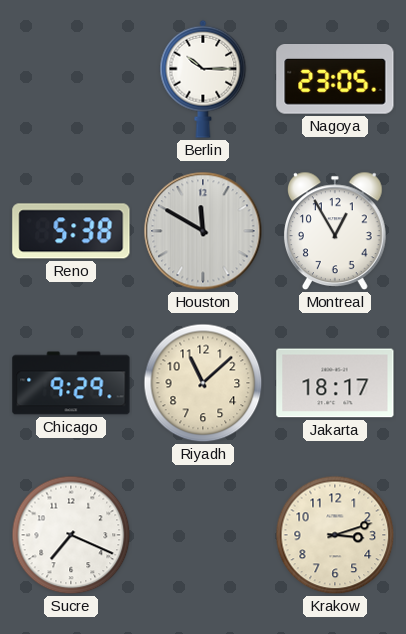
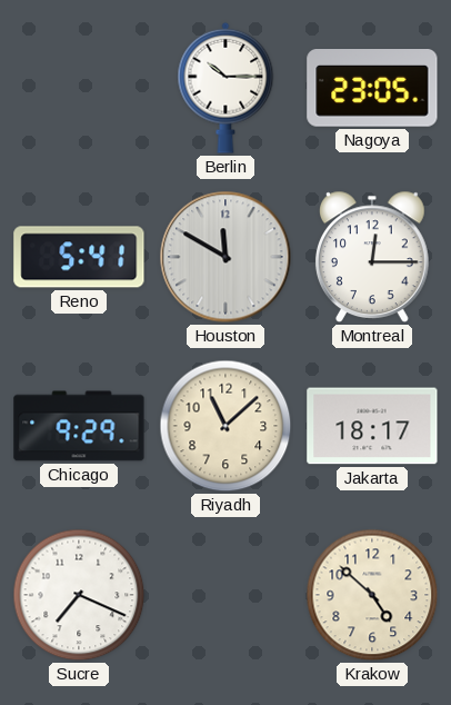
Reno: 5:38 -> 5:41
Montreal: 12:55 -> 12:15
Krakow: 3:12 -> 4:52
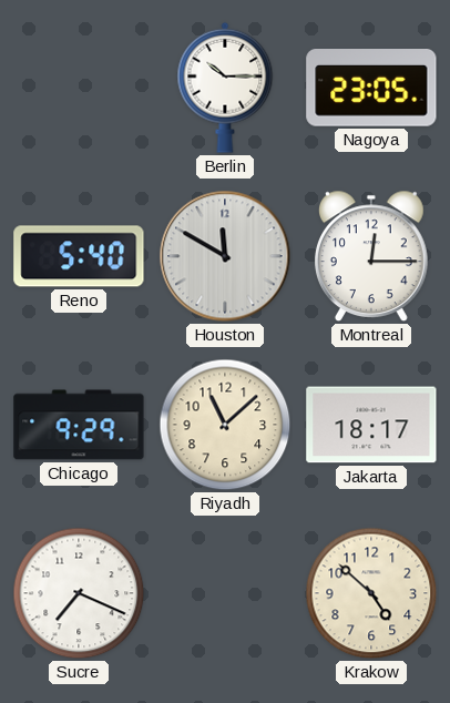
Reno: 5:41 -> 5:40
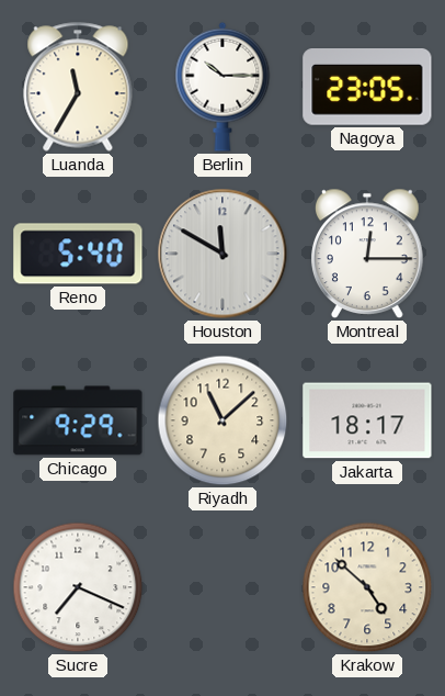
Luanda: none -> 11:35
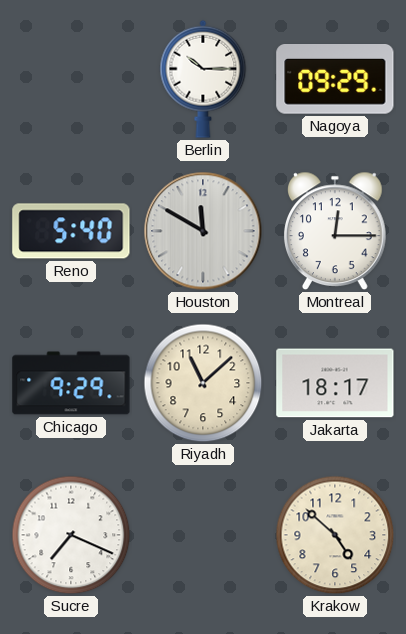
Luanda: 11:35 -> none
Nagoya: 23:05 -> 09:29
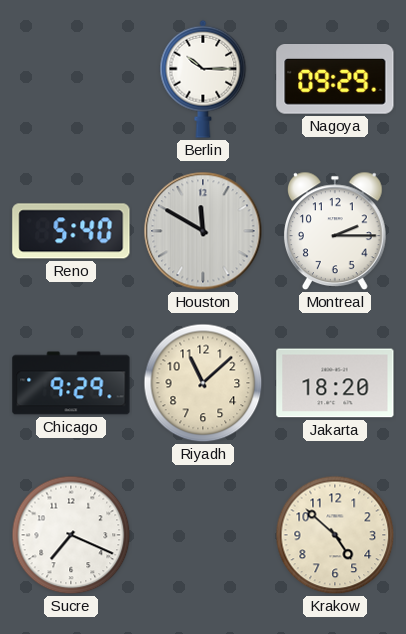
Montreal: 12:15 -> 2:15
Jakarta: 18:17 -> 18:20
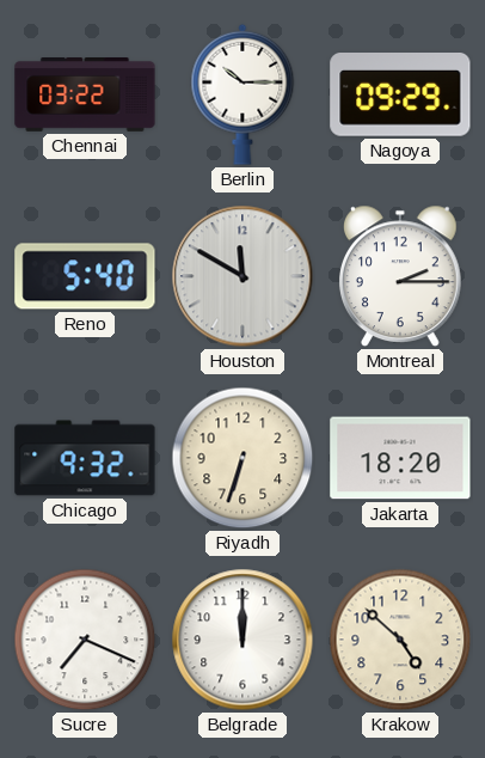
Chennai: none -> 03:22
Chicago: 9:29 -> 9:32
Riyadh: 11:08 -> 6:33
Belgrade: none -> 12:00
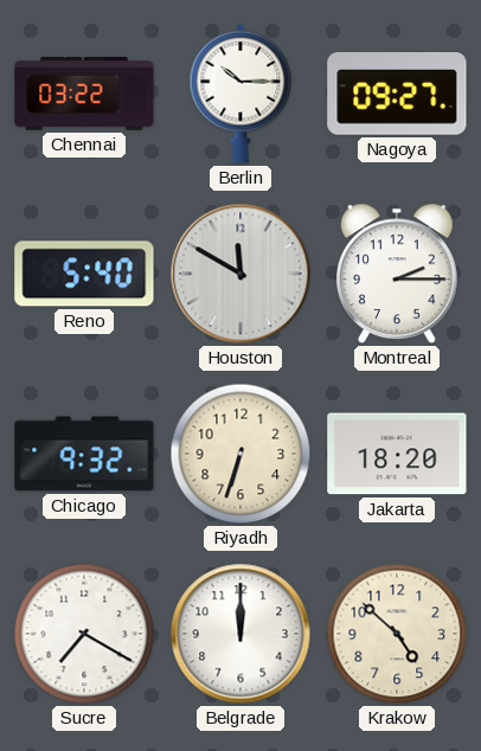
Nagoya: 09:29 -> 09:27
Sucre: 7:19 -> 7:20
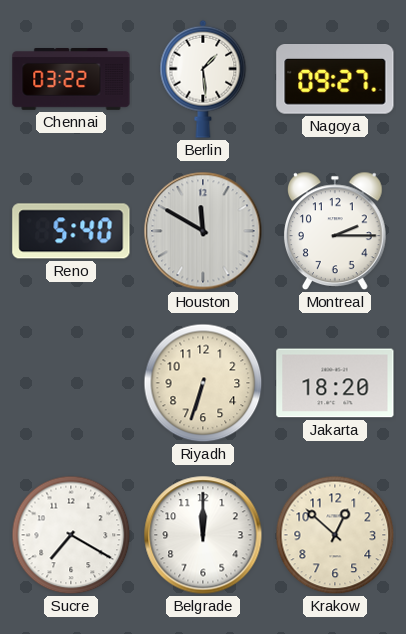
Berlin: 10:15 -> 1:29
Chicago: 9:32 -> none
Krakow: 4:52 -> 12:52
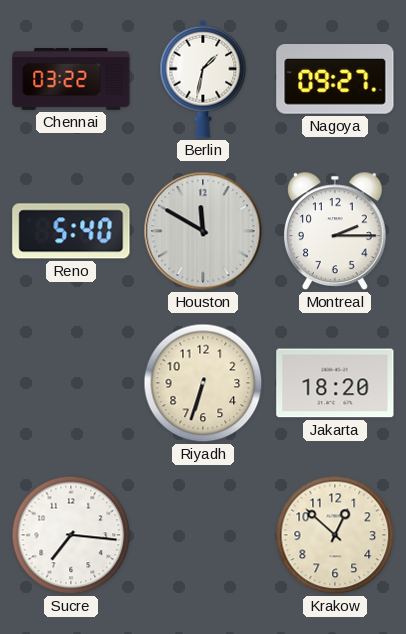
Berlin: 1:29 -> 1:32
Sucre: 7:20 -> 7:16
Belgrade: 12:00 -> none
